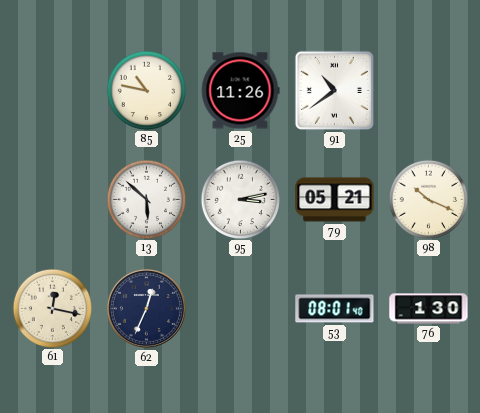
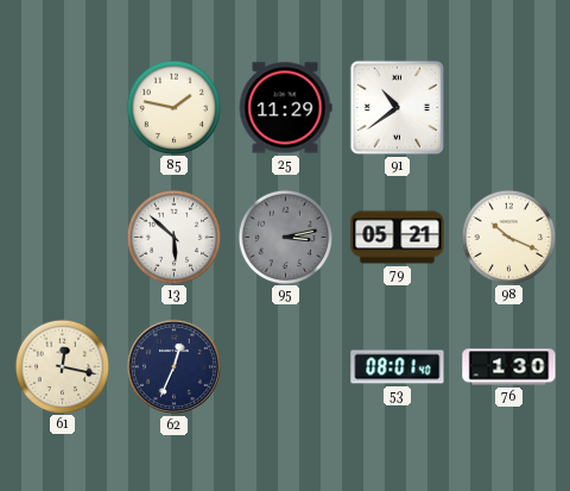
85: 10:47 -> 1:47
25: 11:26 -> 11:29
95 dial: white -> grey
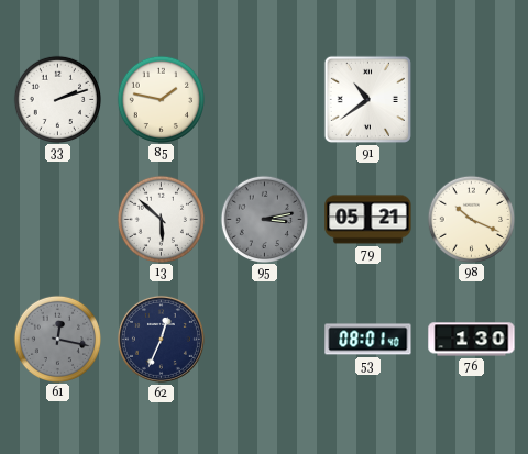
33: none -> 2:12
25: 11:29 -> none
61 dial: cream -> grey
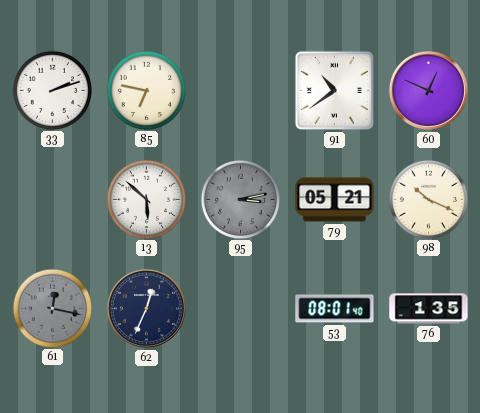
85: 1:47 -> 6:47
60: none -> 12:49
76: 1:30 -> 1:35
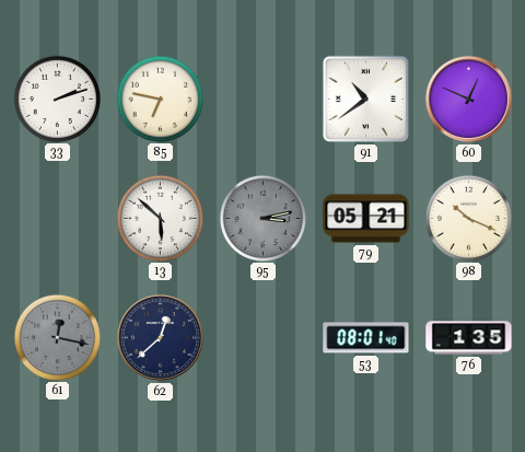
62: 12:34 -> 12:38
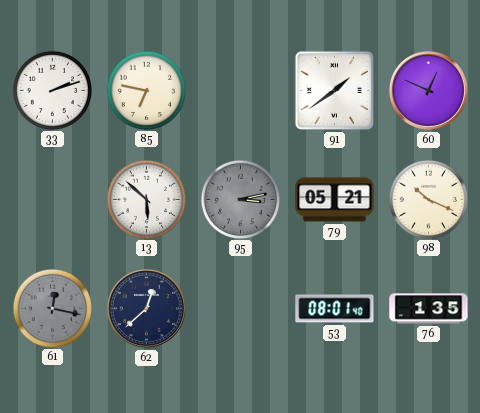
91: 10:39 -> 1:39
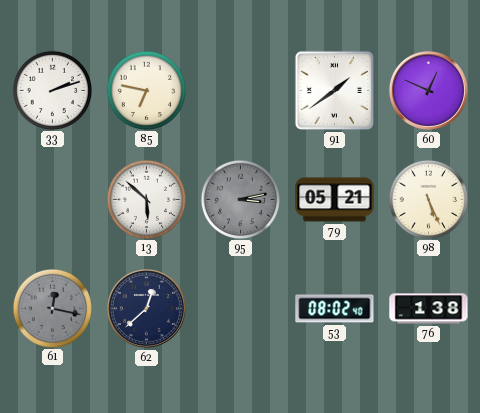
98: 10:19 -> 5:26
53: 08:01 -> 08:02
76: 1:35 -> 1:38
